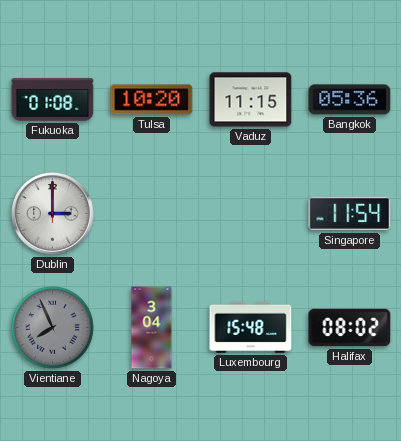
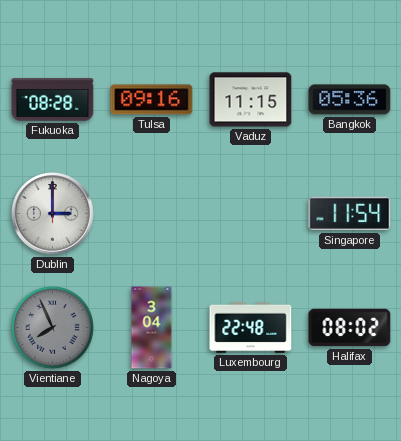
Fukuoka: 01:08 -> 08:28
Tulsa: 10:20 -> 09:16
Luxembourg: 15:48 -> 22:48
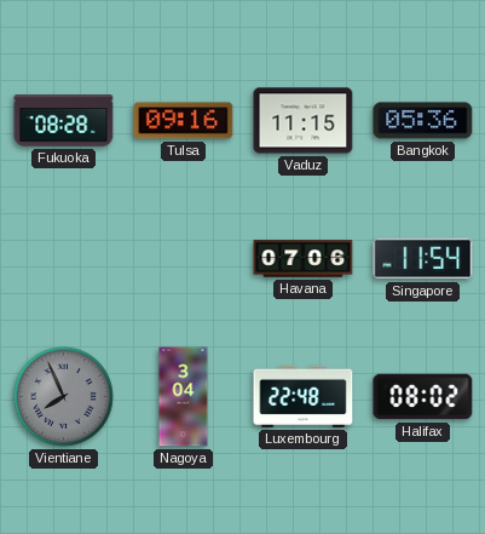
Dublin: 3:00 -> none
Havana: none -> 07:06
